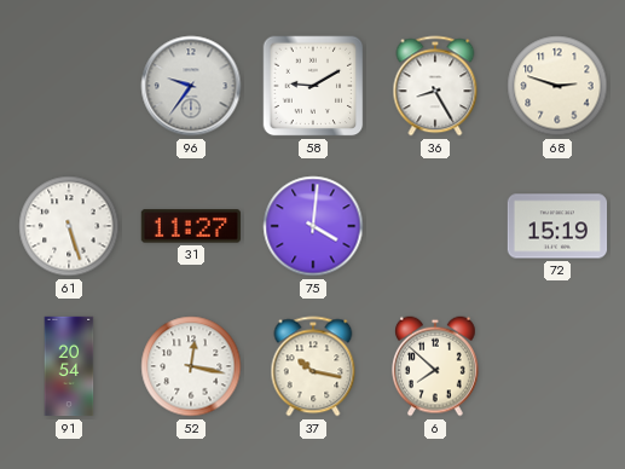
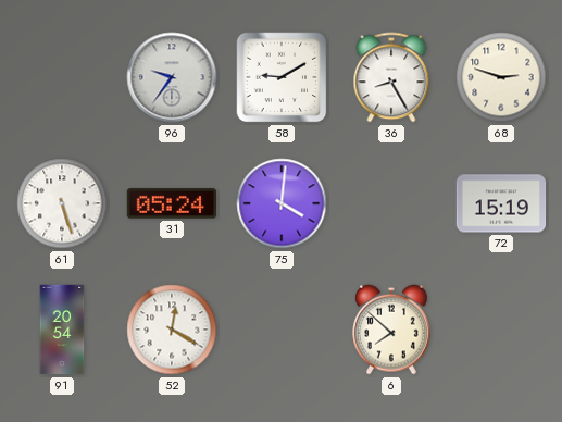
31: 11:27 -> 05:24
52: 12:17 -> 12:20
37: 10:17 -> none
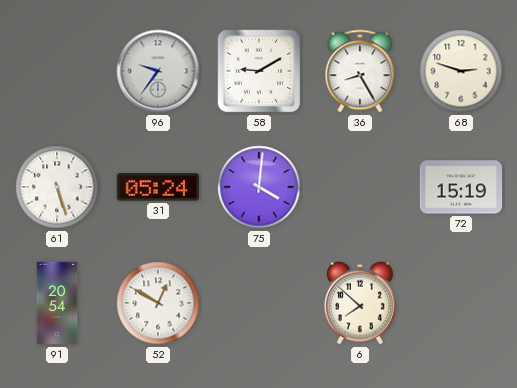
52: 12:20 -> 12:50
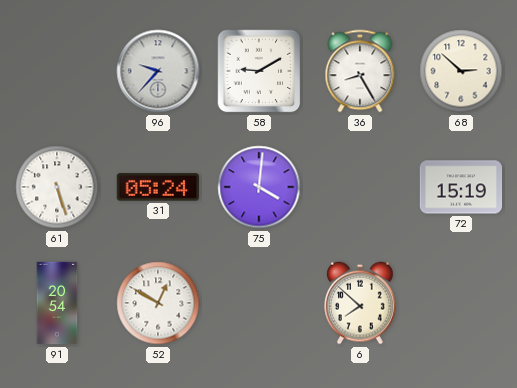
96: 9:36 -> 9:37
68: 2:48 -> 2:52
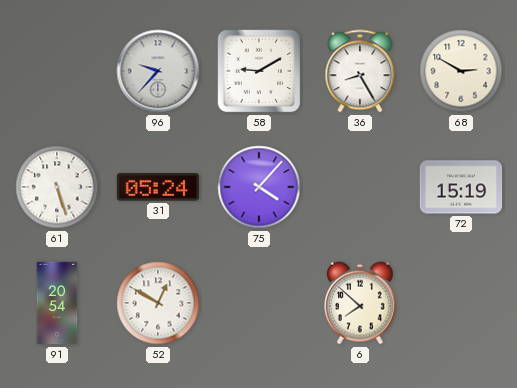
68: 2:52 -> 2:50
75: 4:01 -> 4:07
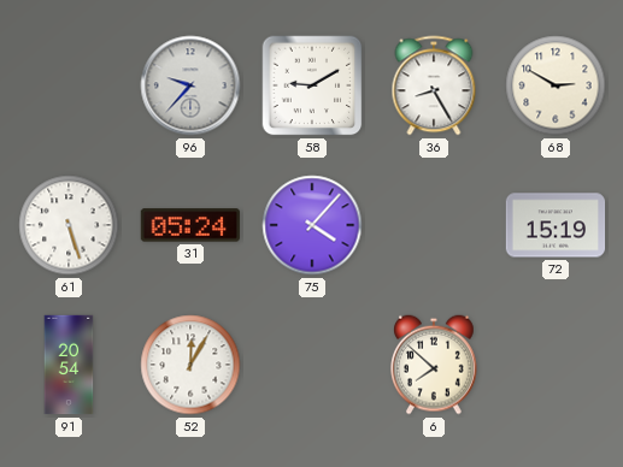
52: 12:50 -> 12:05
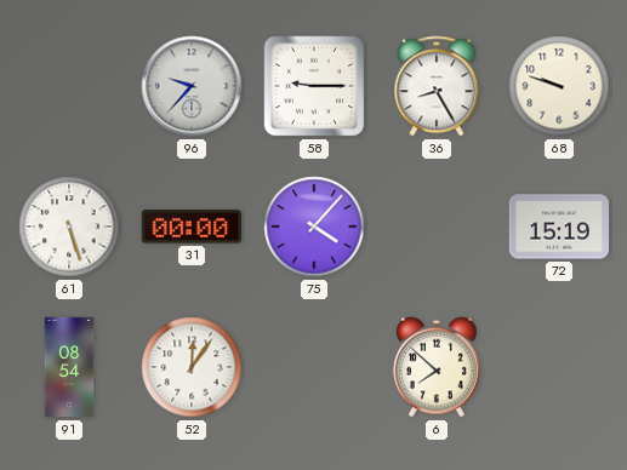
58: 9:10 -> 9:15
68: 2:50 -> 9:48
31: 05:24 -> 00:00
91: 20:54 -> 08:54
52: 12:05 -> 12:06
